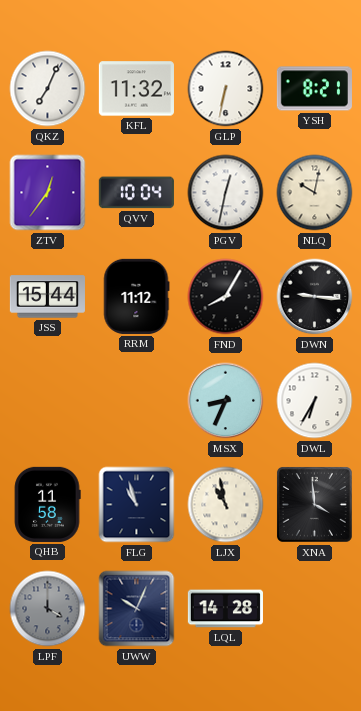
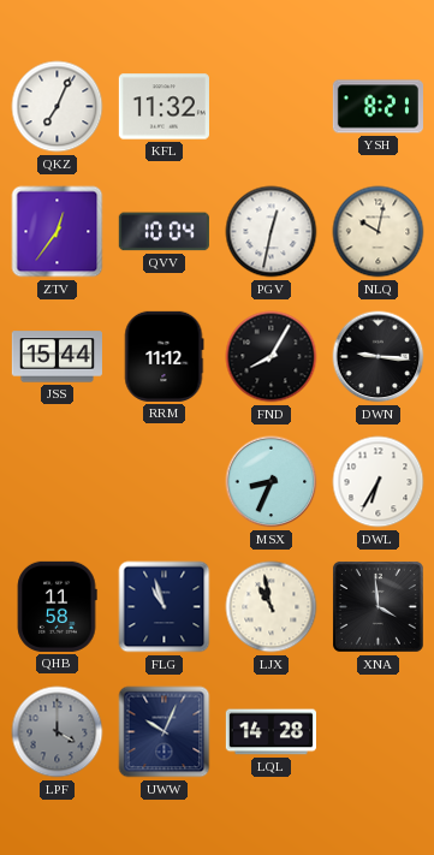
GLP: 6:32 -> none
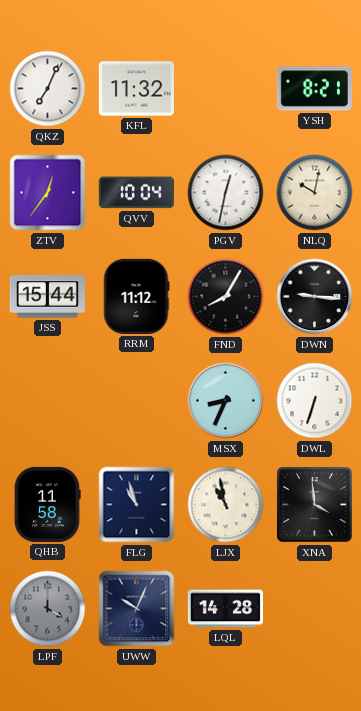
DWL: 6:35 -> 6:33
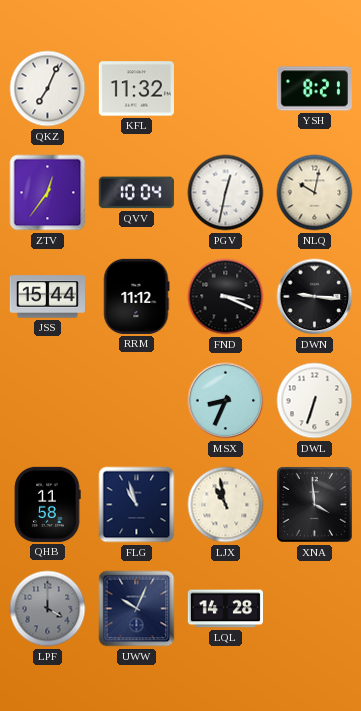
FND: 8:05 -> 3:19
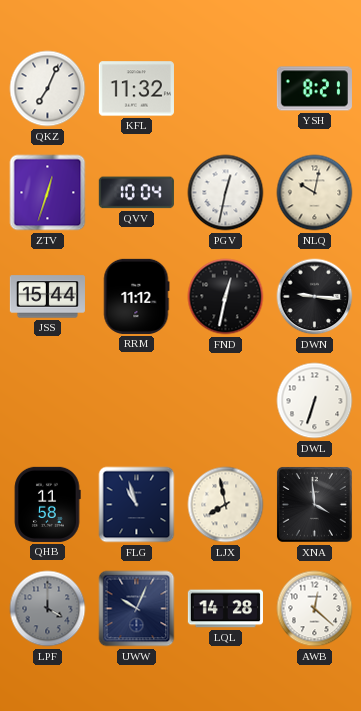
ZTV: 12:36 -> 12:33
FND: 3:19 -> 12:32
MSX: 8:34 -> none
LJX: 10:58 -> 7:58
AWB: none -> 12:22
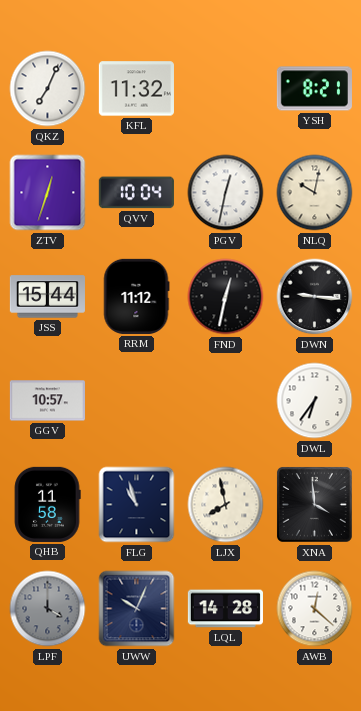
GGV: none -> 10:57
DWL: 6:33 -> 6:36
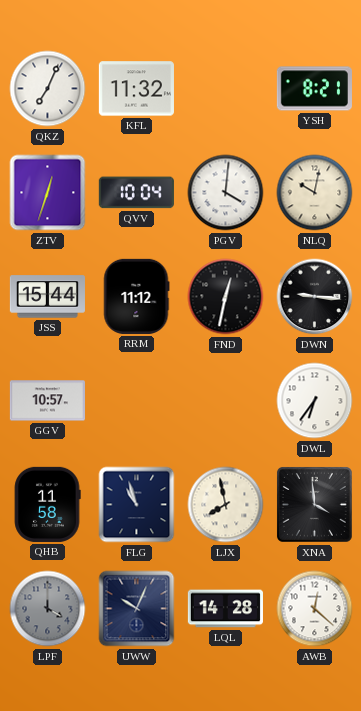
PGV: 12:32 -> 4:01
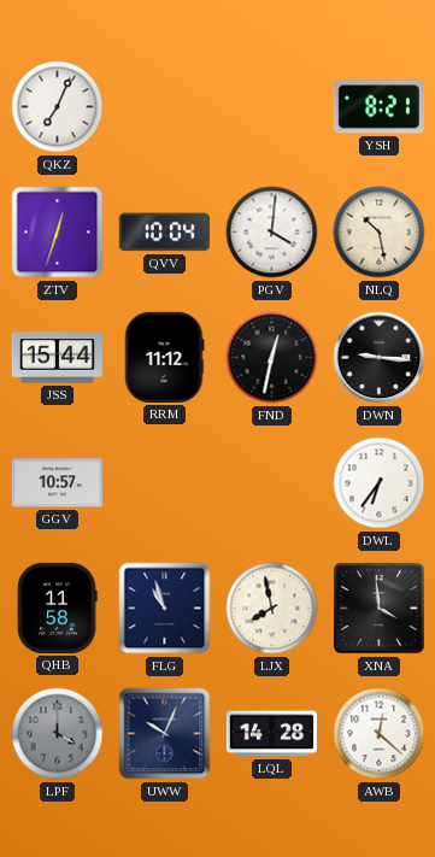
KFL: 11:32 -> none
NLQ: 10:02 -> 10:28
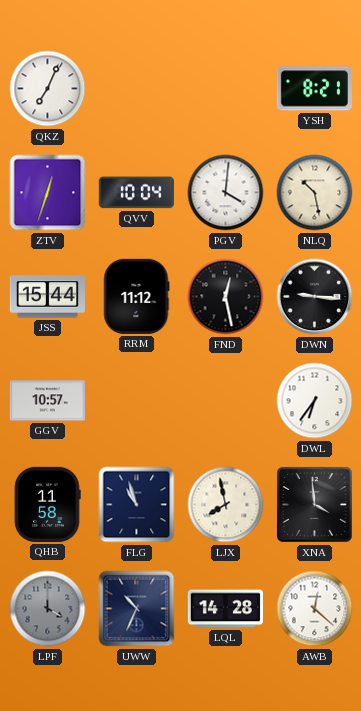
FND: 12:32 -> 12:28
UWW: 10:04 -> 10:34
